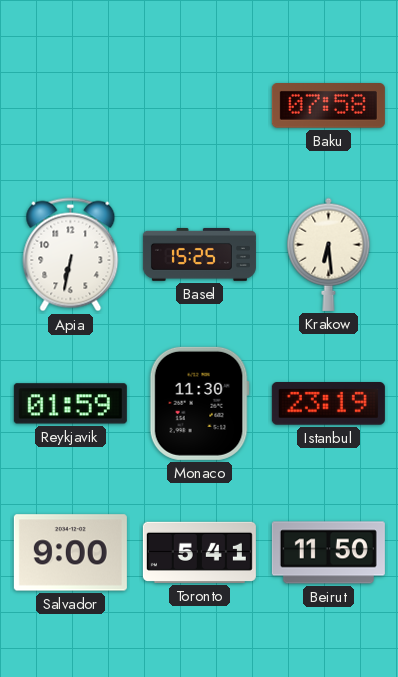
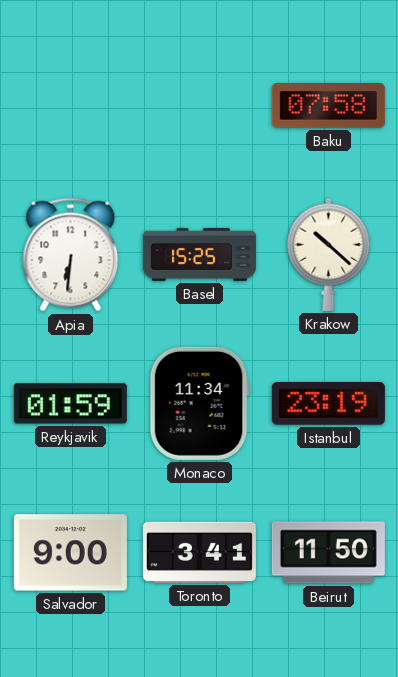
Apia: 6:32 -> 6:31
Krakow: 6:29 -> 10:22
Monaco: 11:30 -> 11:34
Toronto: 5:41 -> 3:41
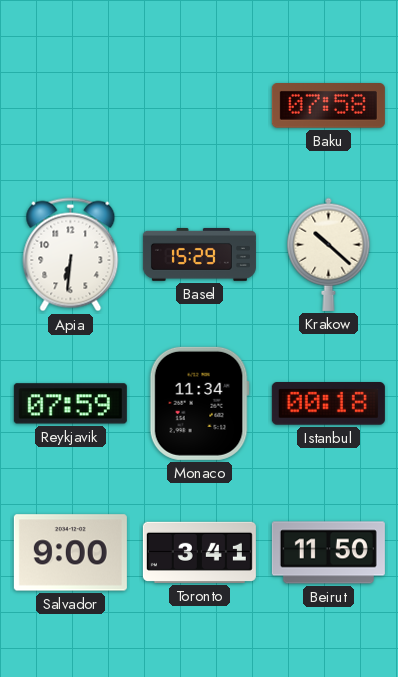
Basel: 15:25 -> 15:29
Reykjavik: 01:59 -> 07:59
Istanbul: 23:19 -> 00:18
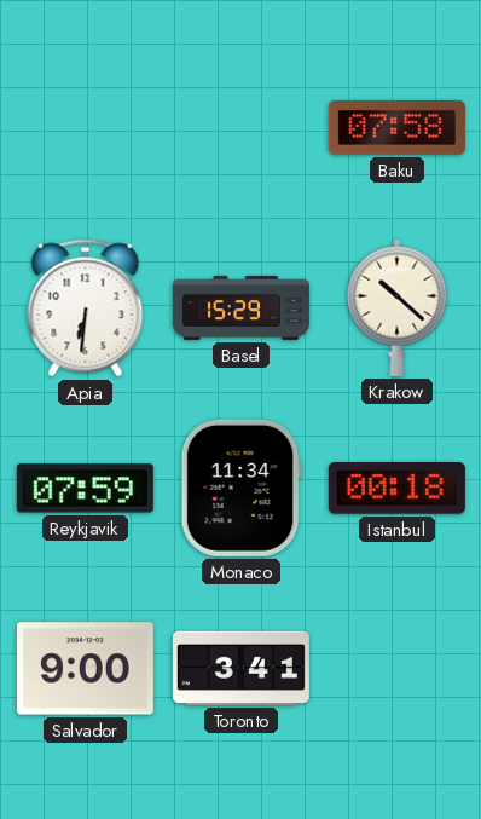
Beirut: 11:50 -> none
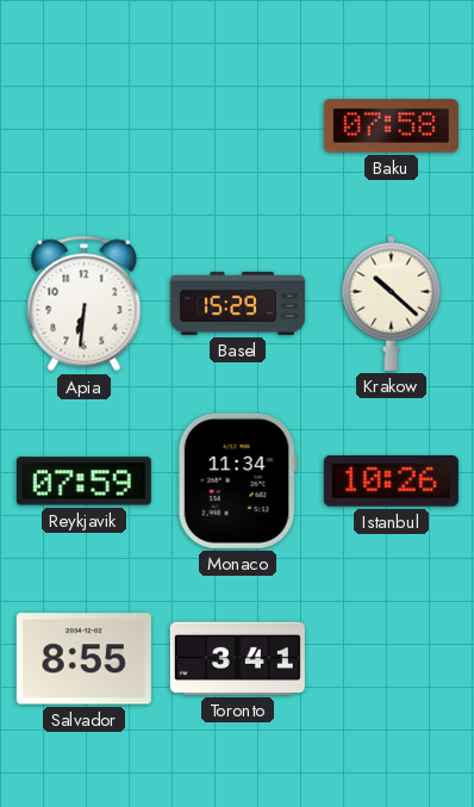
Istanbul: 00:18 -> 10:26
Salvador: 9:00 -> 8:55
